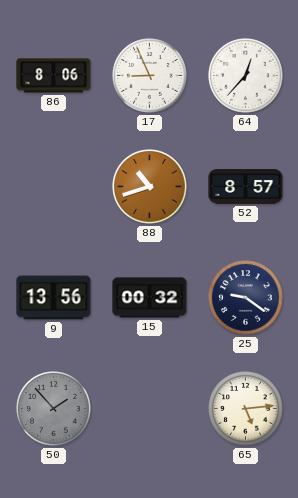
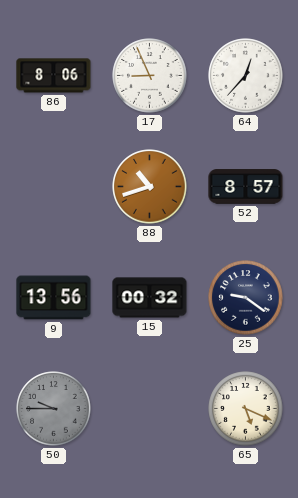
50: 1:53 -> 9:45
65: 5:14 -> 5:19
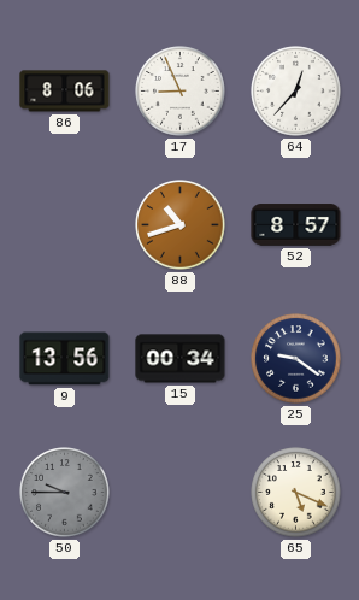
15: 00:32 -> 00:34
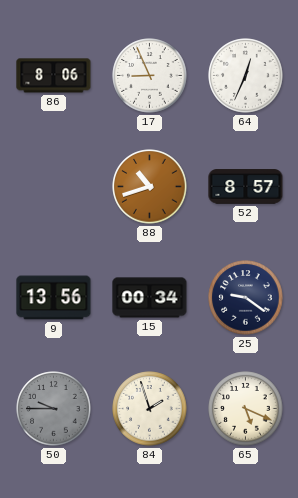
64: 12:37 -> 12:34
84: none -> 1:57
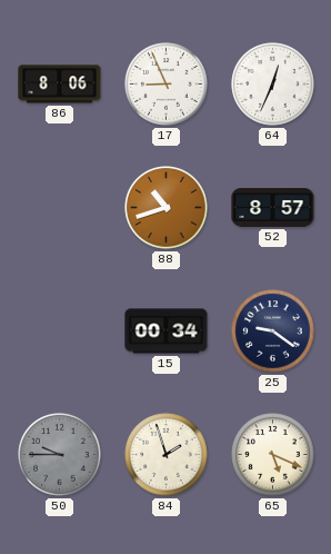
9: 13:56 -> none
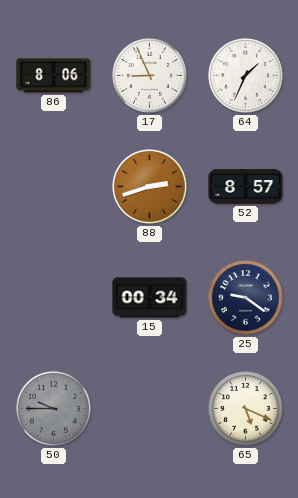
64: 12:34 -> 1:34
88: 10:42 -> 2:42
84: 1:57 -> none
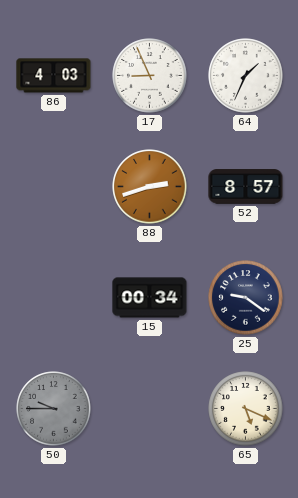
86: 8:06 -> 4:03
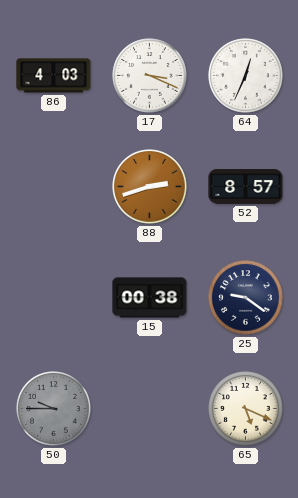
17: 8:56 -> 3:19
64: 1:34 -> 12:34
15: 00:34 -> 00:38
